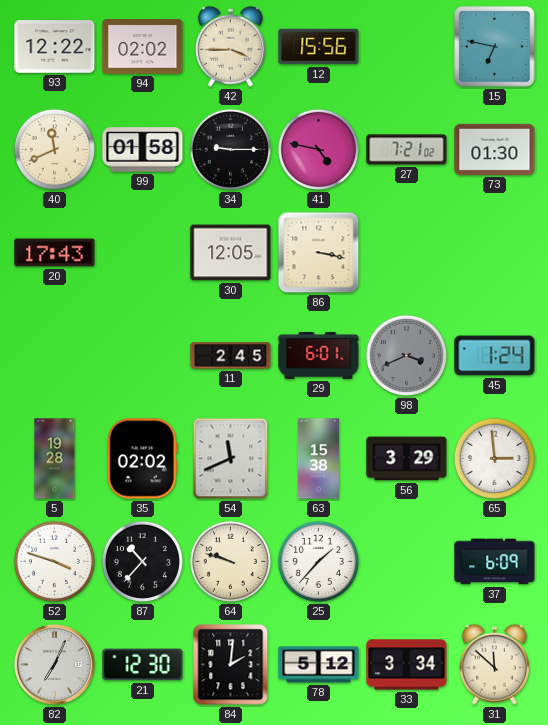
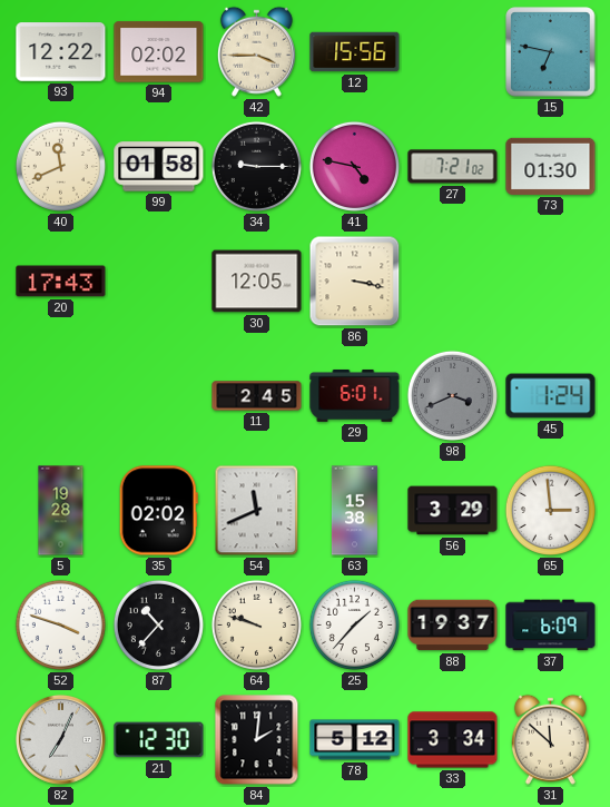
88: none -> 19:37
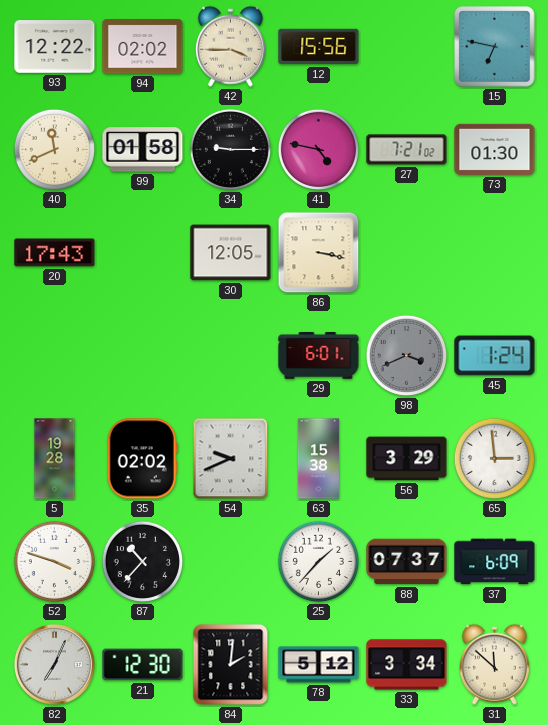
11: 2:45 -> none
54: 11:41 -> 9:41
64: 9:48 -> none
88: 19:37 -> 07:37
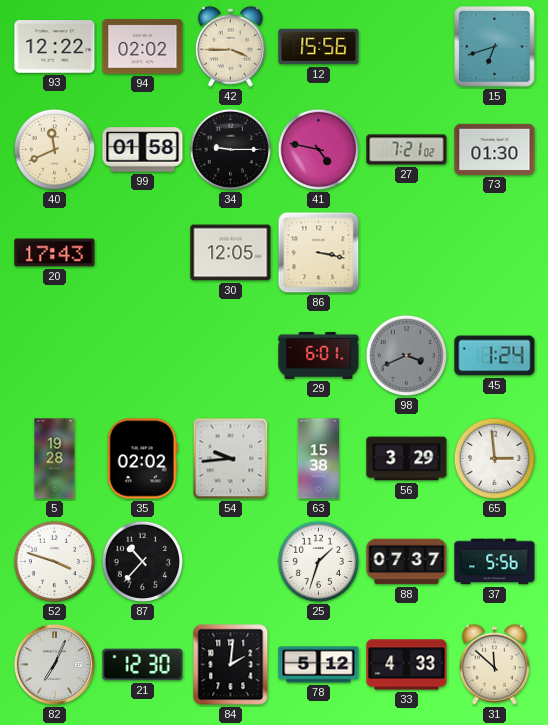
15: 6:47 -> 6:42
54: 9:41 -> 9:44
25: 1:37 -> 1:33
37: 6:09 -> 5:56
33: 3:34 -> 4:33
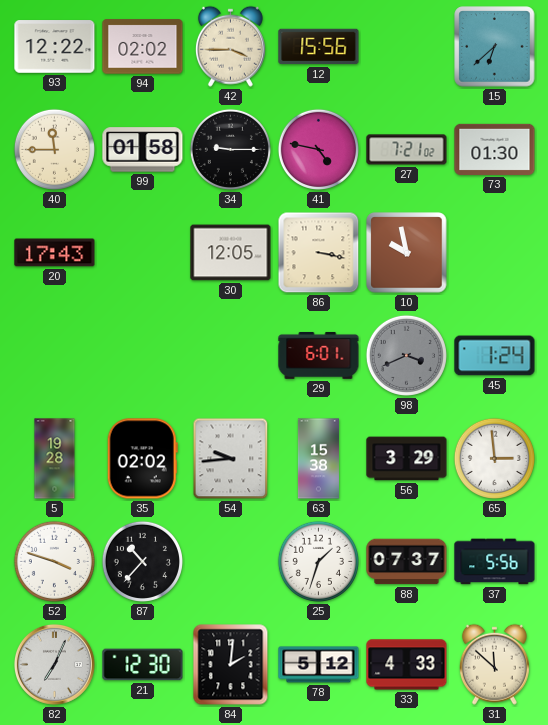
15: 6:42 -> 6:38
40: 11:41 -> 11:45
10: none -> 9:58
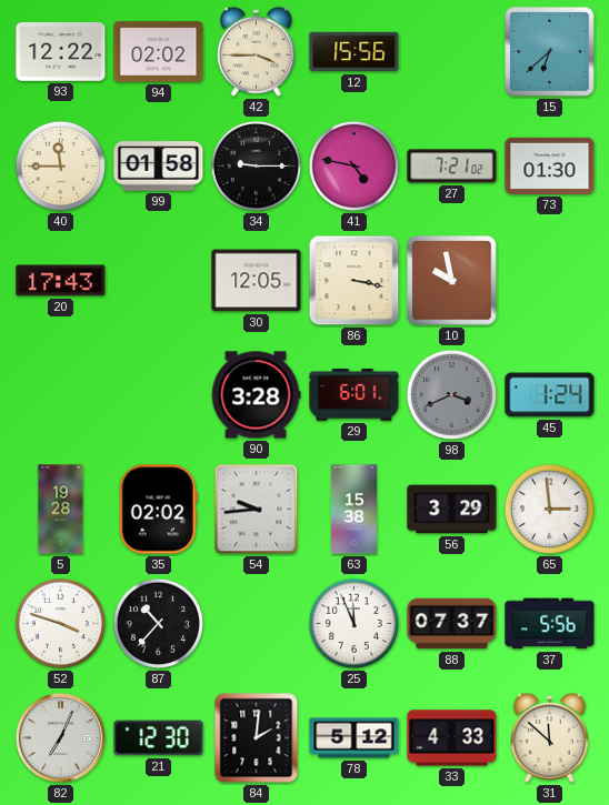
90: none -> 3:28
25: 1:33 -> 11:56
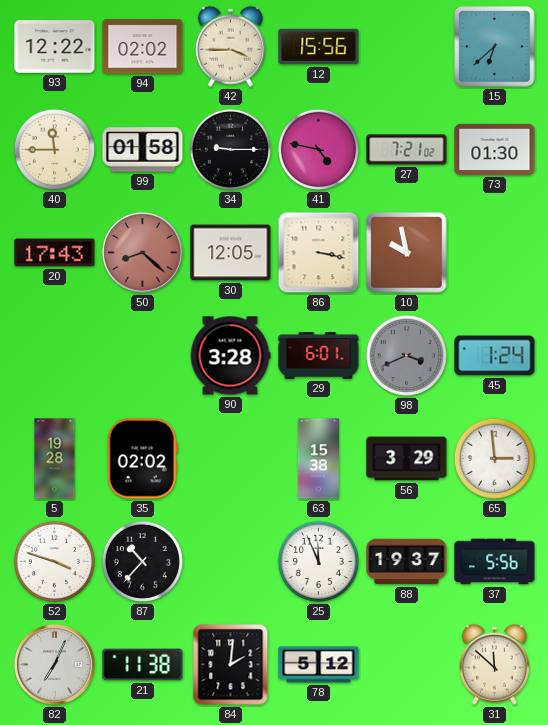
50: none -> 8:22
54: 9:44 -> none
88: 07:37 -> 19:37
21: 12:30 -> 11:38
33: 4:33 -> none
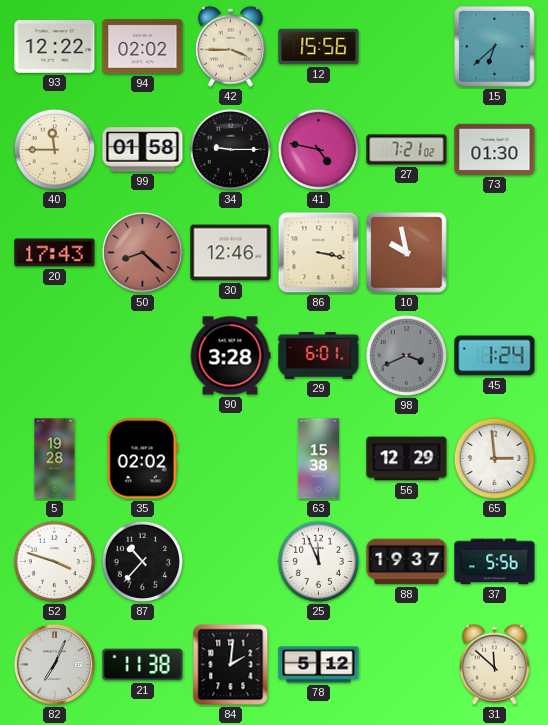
30: 12:05 -> 12:46
56: 3:29 -> 12:29
